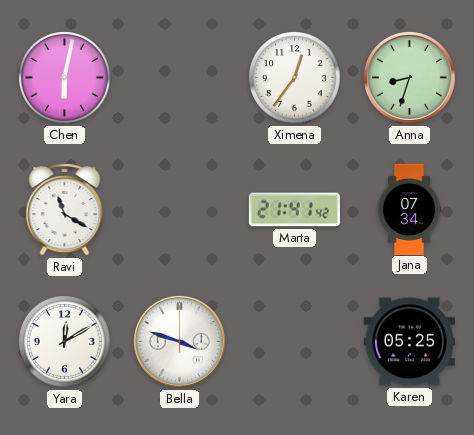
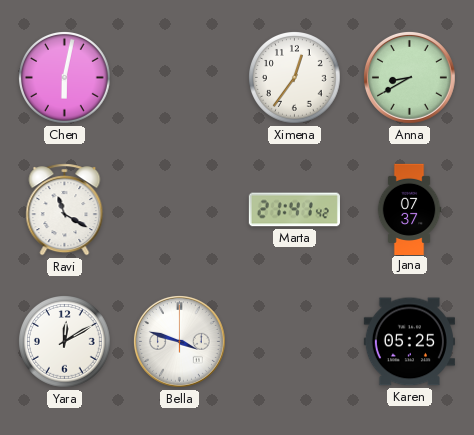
Anna: 8:33 -> 8:40
Jana: 07:34 -> 07:37
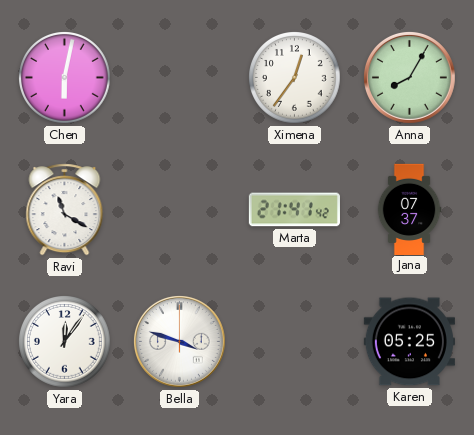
Anna: 8:40 -> 8:05
Yara: 12:10 -> 12:06
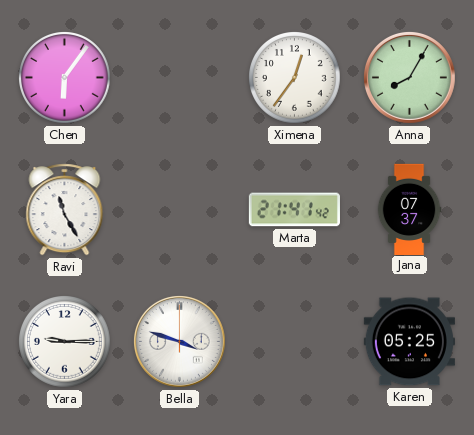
Chen: 6:02 -> 6:06
Ravi: 11:20 -> 11:25
Yara: 12:06 -> 9:15
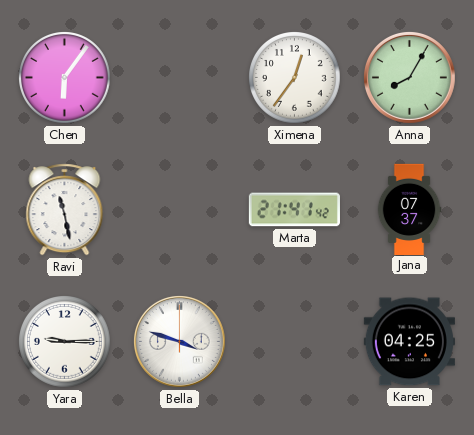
Ravi: 11:25 -> 11:28
Karen: 05:25 -> 04:25
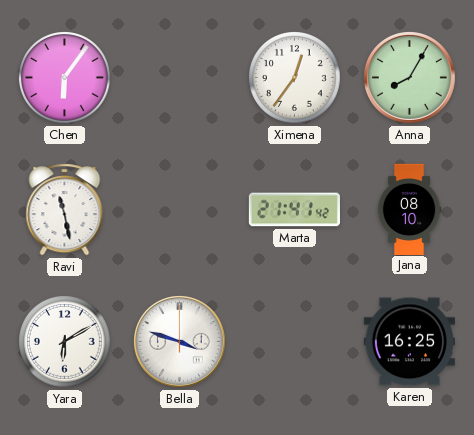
Jana: 07:37 -> 08:10
Yara: 9:15 -> 6:10
Karen: 04:25 -> 16:25
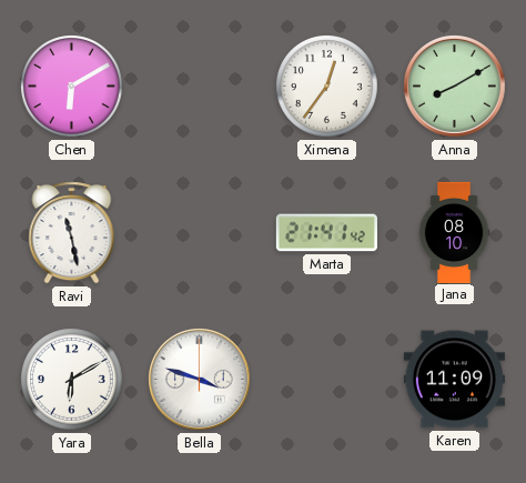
Chen: 6:06 -> 6:10
Anna: 8:05 -> 8:10
Karen: 16:25 -> 11:09
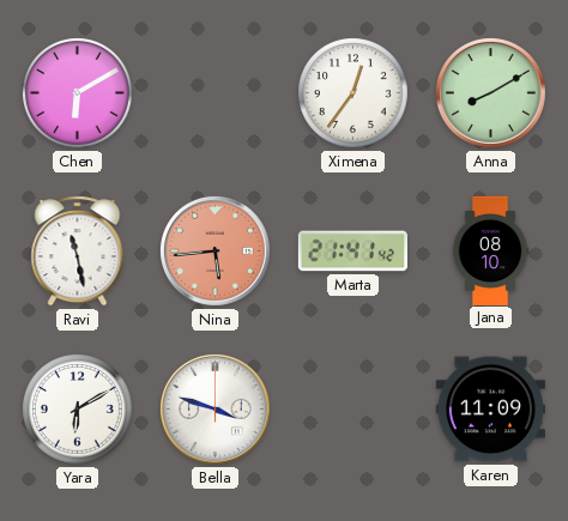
Nina: none -> 5:44
